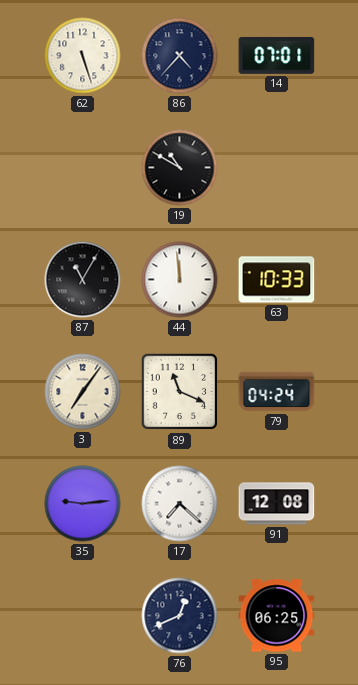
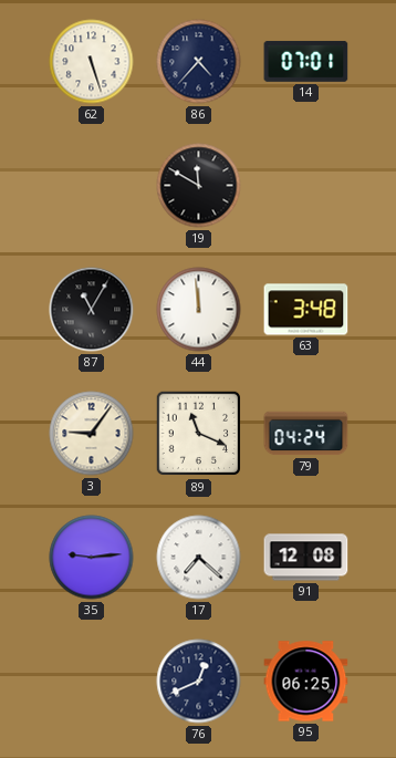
19: 10:50 -> 11:50
63: 10:33 -> 3:48
3: 7:06 -> 9:06
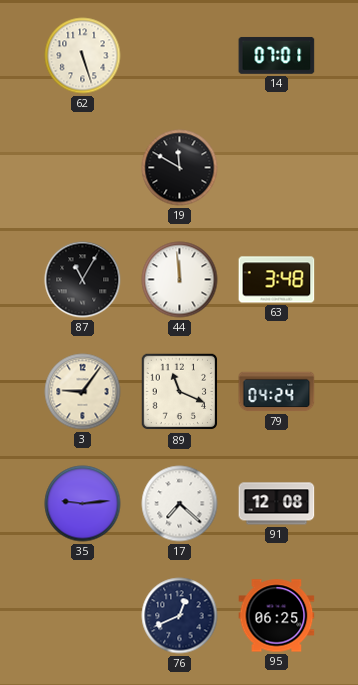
86: 4:37 -> none
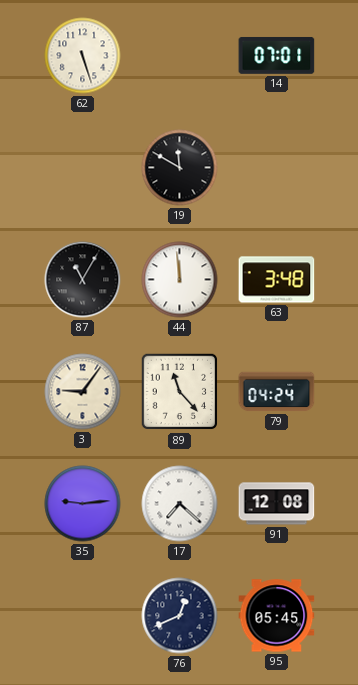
89: 11:19 -> 11:23
95: 06:25 -> 05:45
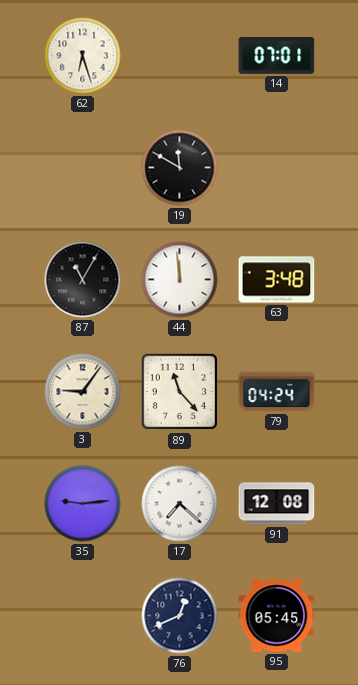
62: 5:27 -> 6:27
